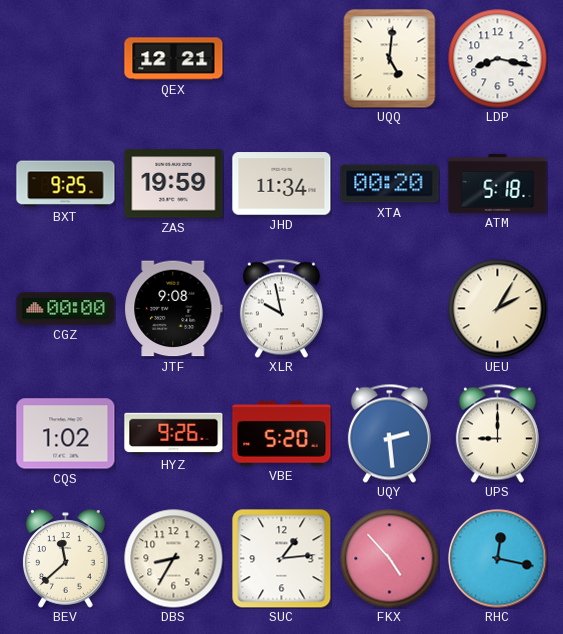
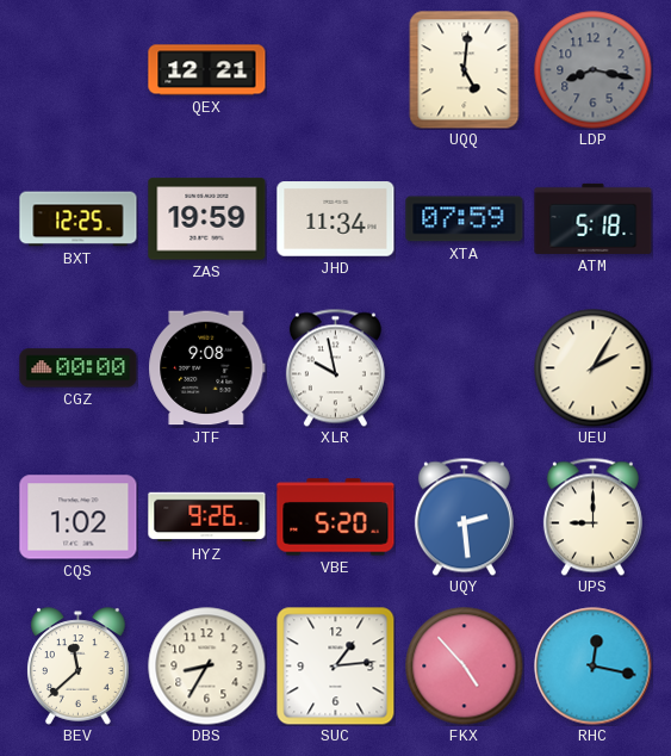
LDP dial: white -> grey
BXT: 9:25 -> 12:25
XTA: 00:20 -> 07:59
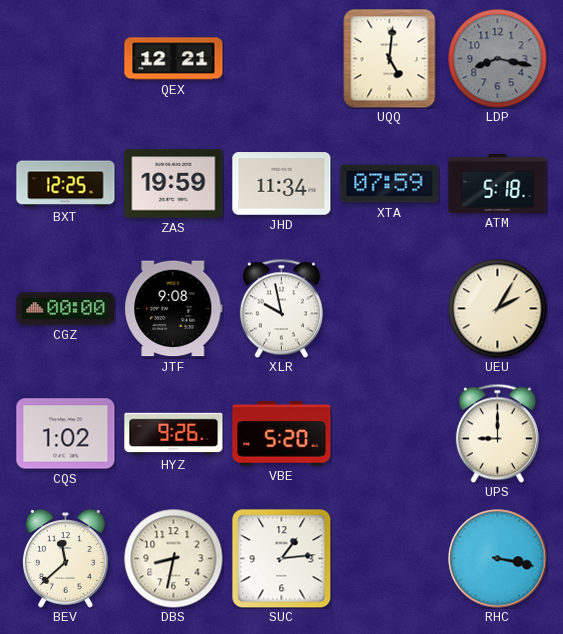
UQY: 2:29 -> none
DBS: 8:35 -> 8:32
FKX: 4:53 -> none
RHC: 12:17 -> 3:17
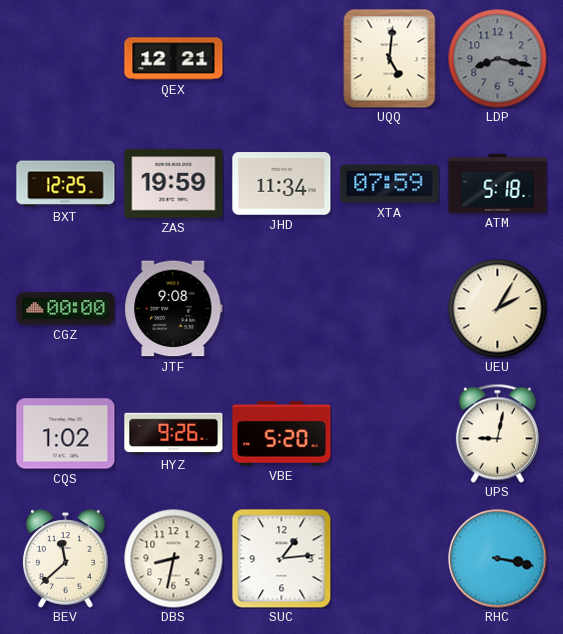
XLR: 9:58 -> none
UPS: 9:00 -> 9:02
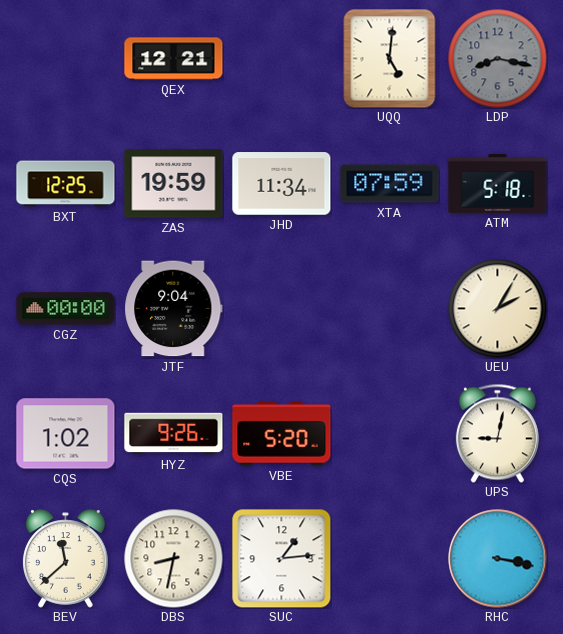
JTF: 9:08 -> 9:04
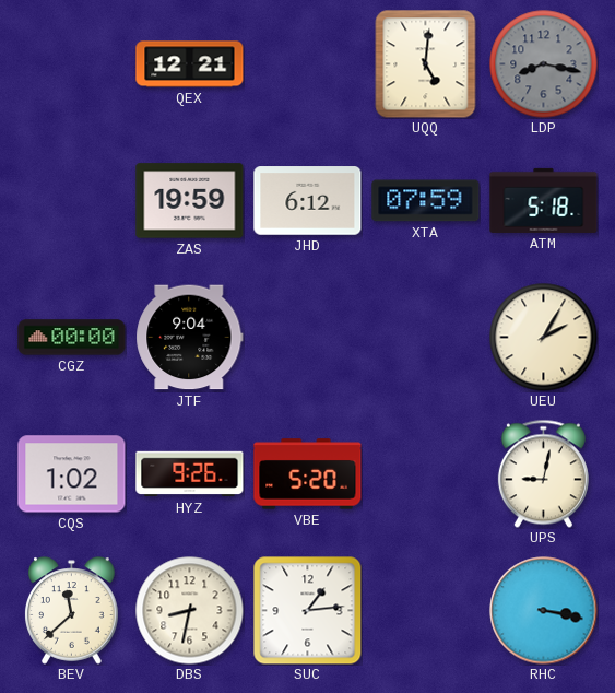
BXT: 12:25 -> none
JHD: 11:34 -> 6:12
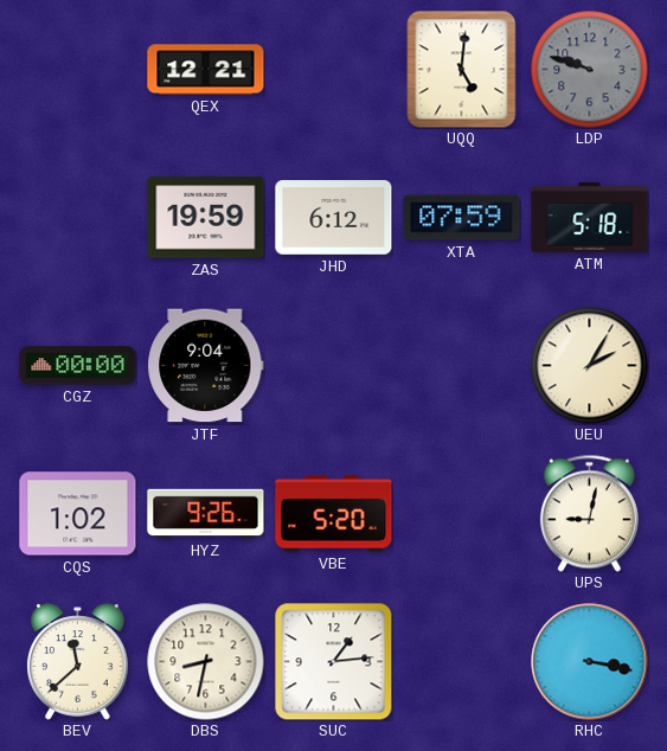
LDP: 8:17 -> 9:48
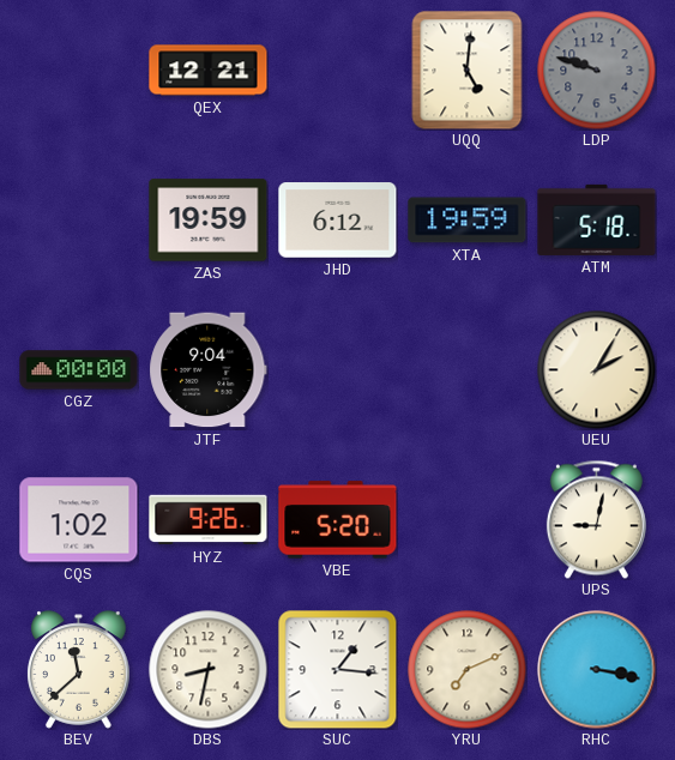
XTA: 07:59 -> 19:59
SUC: 1:14 -> 1:16
YRU: none -> 7:11
